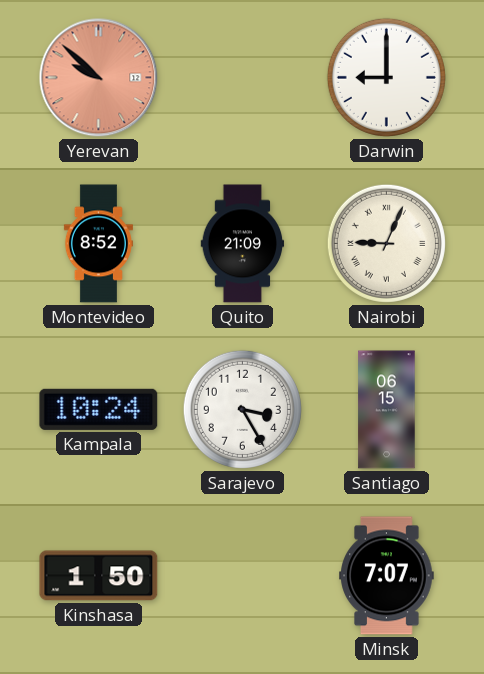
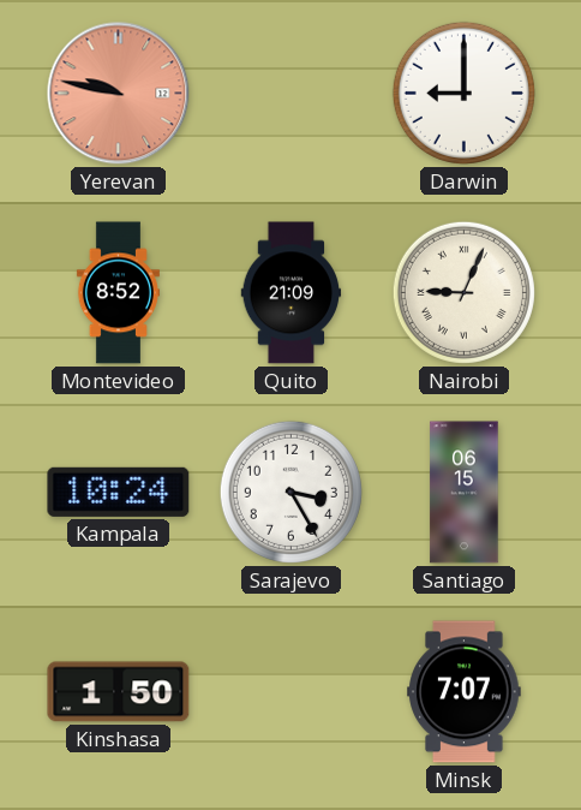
Yerevan: 9:52 -> 9:47
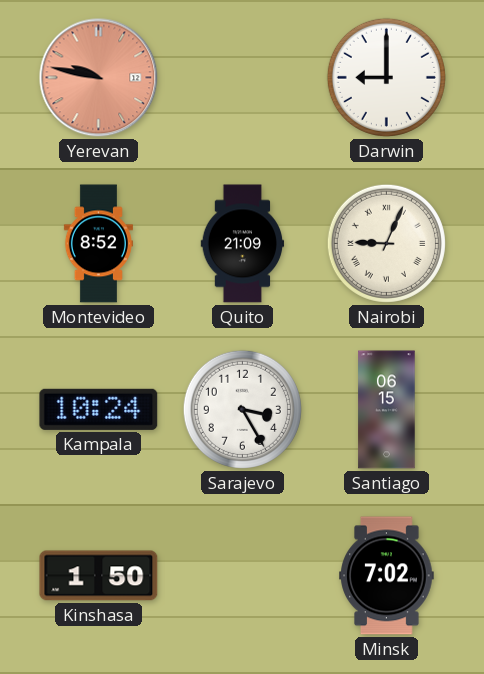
Minsk: 7:07 -> 7:02
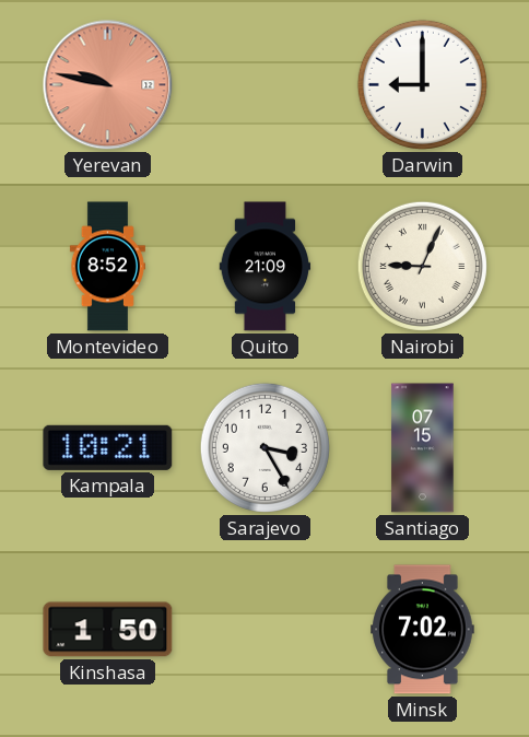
Kampala: 10:24 -> 10:21
Santiago: 06:15 -> 07:15
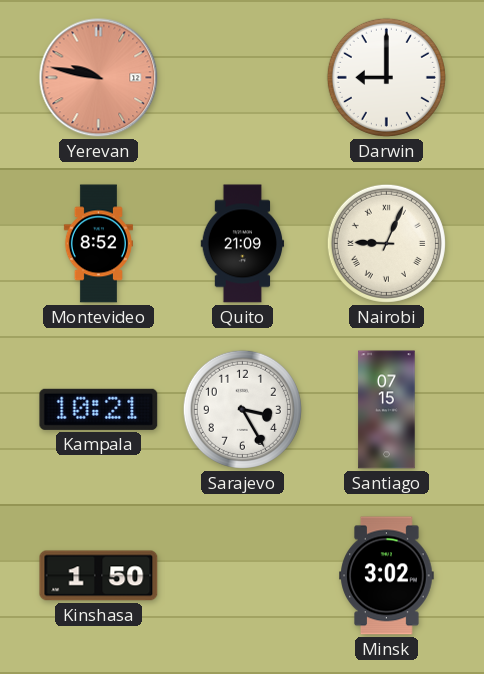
Minsk: 7:02 -> 3:02
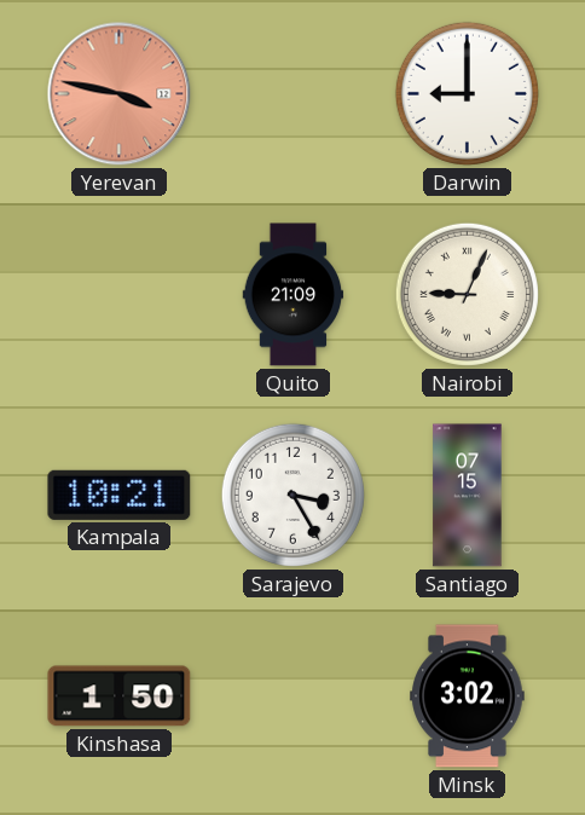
Yerevan: 9:47 -> 3:47
Montevideo: 8:52 -> none
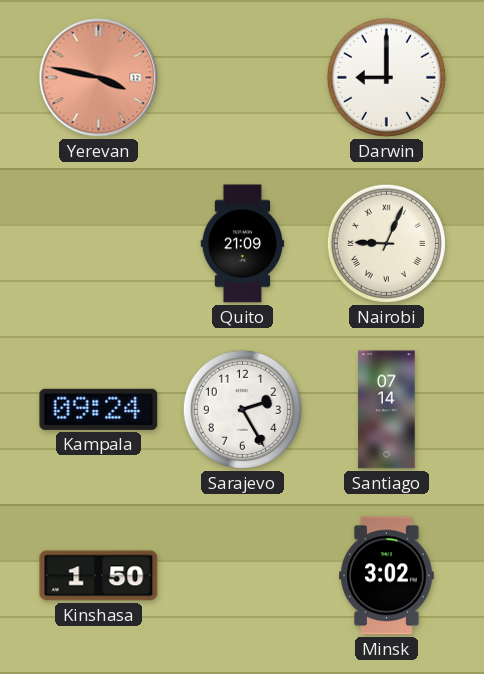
Kampala: 10:21 -> 09:24
Sarajevo: 3:25 -> 2:25
Santiago: 07:15 -> 07:14
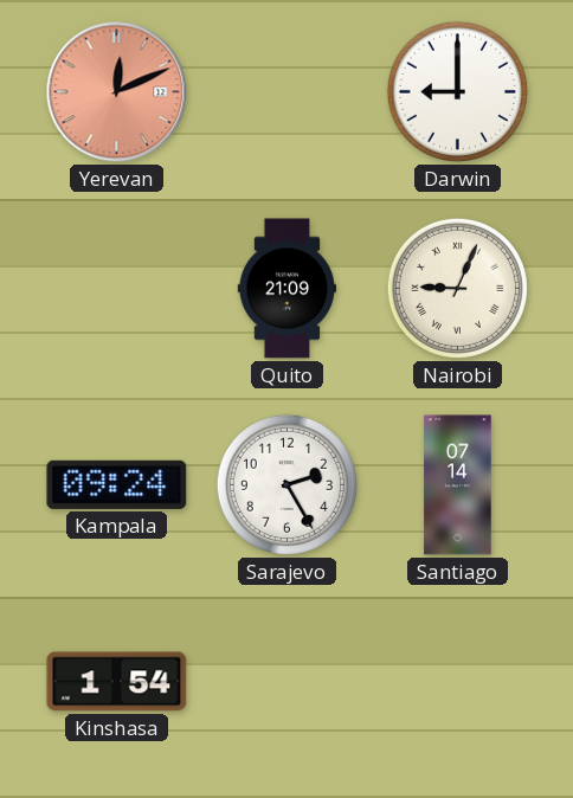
Yerevan: 3:47 -> 12:11
Kinshasa: 1:50 -> 1:54
Minsk: 3:02 -> none
